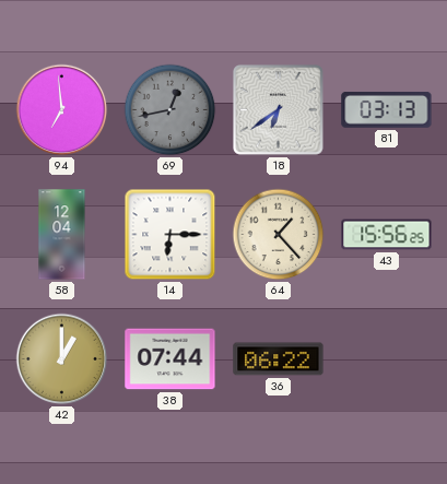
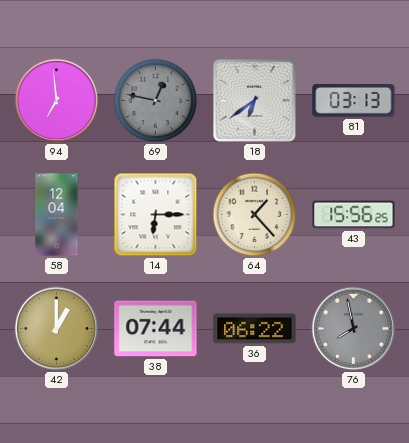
69: 12:43 -> 12:47
76: none -> 7:58
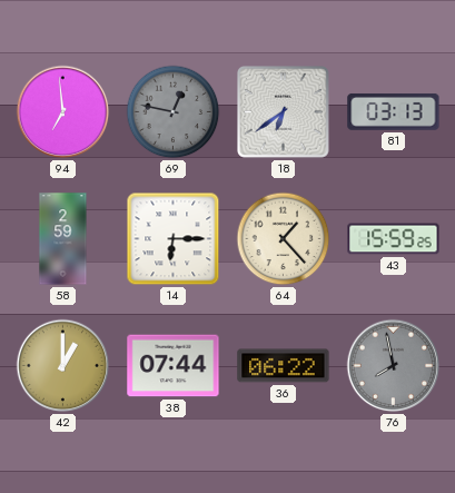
58: 12:04 -> 2:59
43: 15:56 -> 15:59
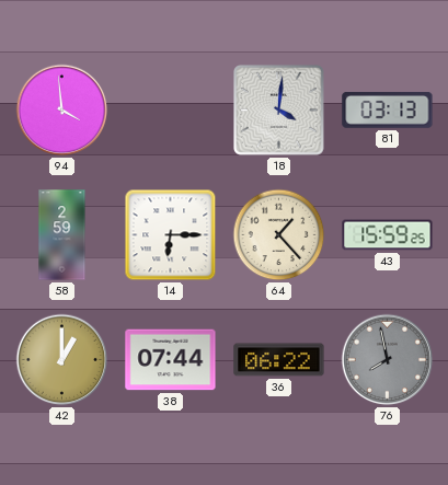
94: 6:59 -> 3:59
69: 12:47 -> none
18: 6:39 -> 4:01
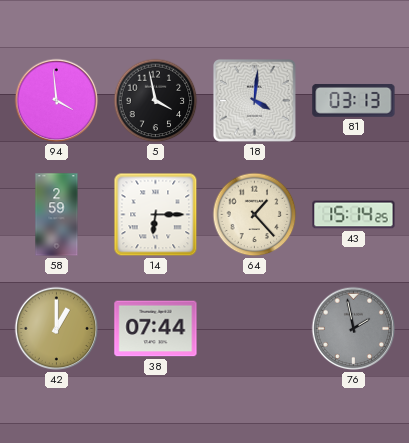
5: none -> 3:58
43: 15:59 -> 15:14
36: 06:22 -> none
76: 7:58 -> 1:58
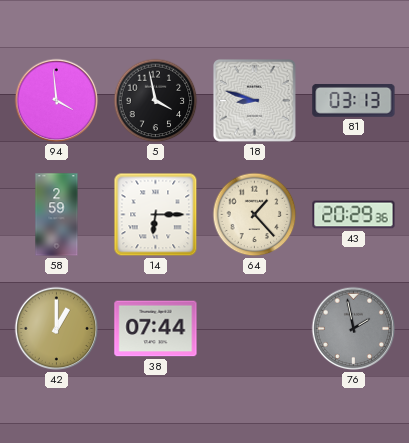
18: 4:01 -> 8:48
43: 15:14 -> 20:29
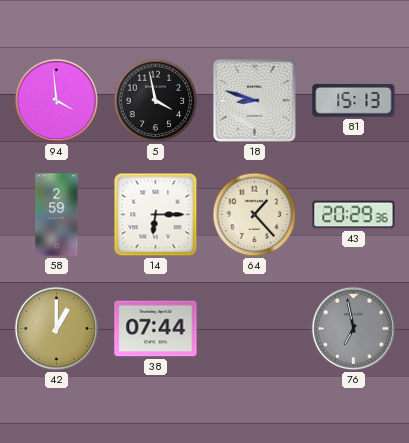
81: 03:13 -> 15:13
76: 1:58 -> 6:58
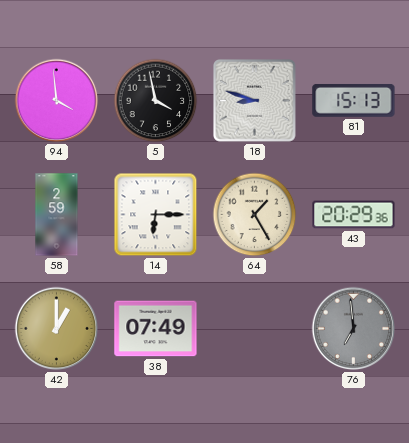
64: 1:23 -> 1:25
38: 07:44 -> 07:49
76: 6:58 -> 6:59
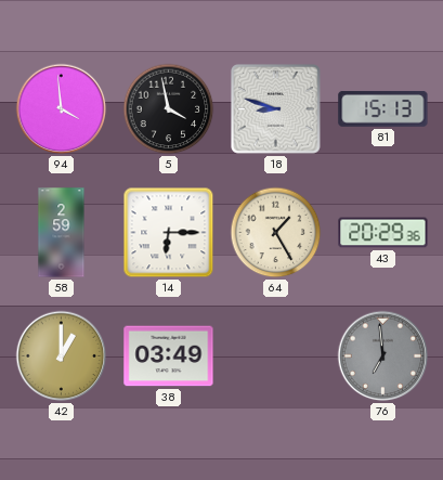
38: 07:49 -> 03:49
